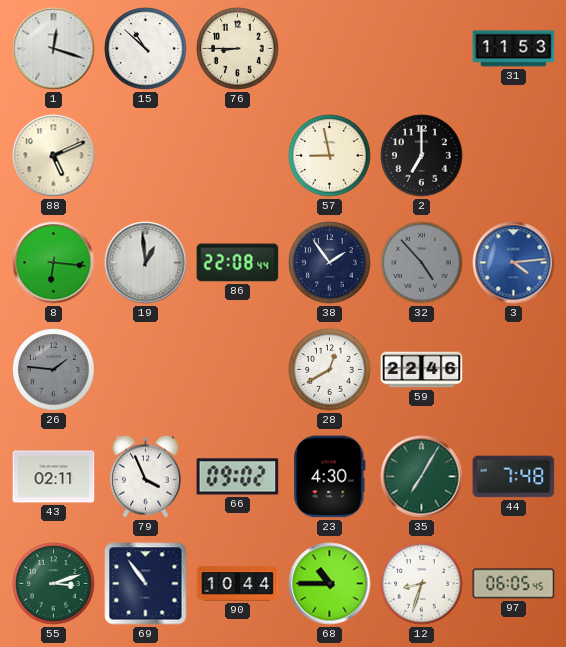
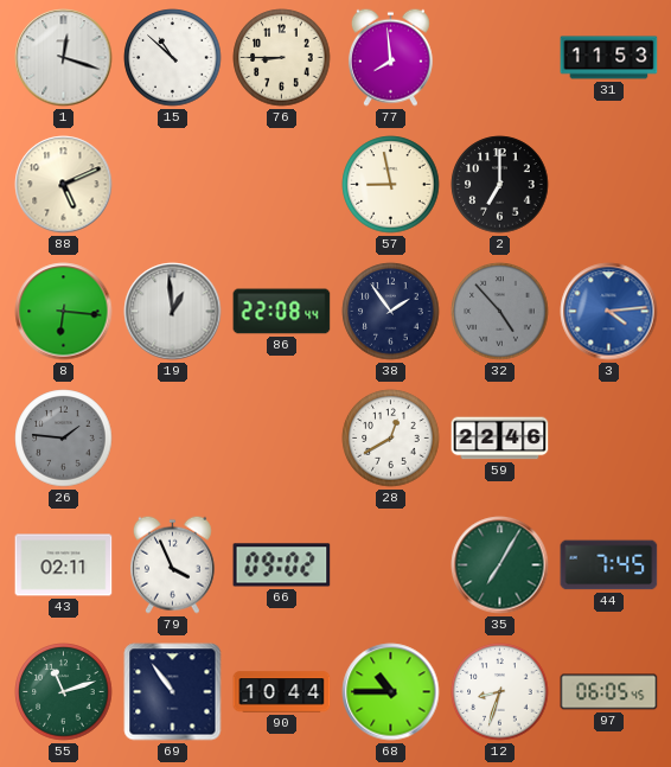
77: none -> 7:59
23: 4:30 -> none
44: 7:48 -> 7:45
55: 3:12 -> 11:12
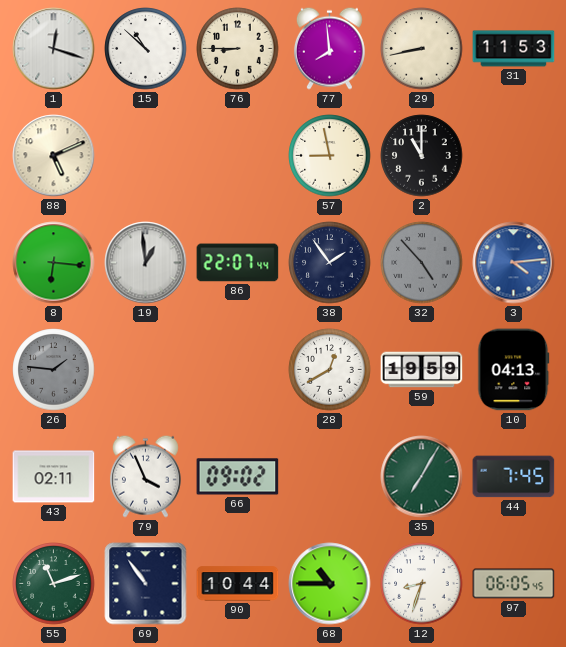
29: none -> 8:43
2: 7:00 -> 11:00
86: 22:08 -> 22:07
59: 22:46 -> 19:59
10: none -> 04:13
